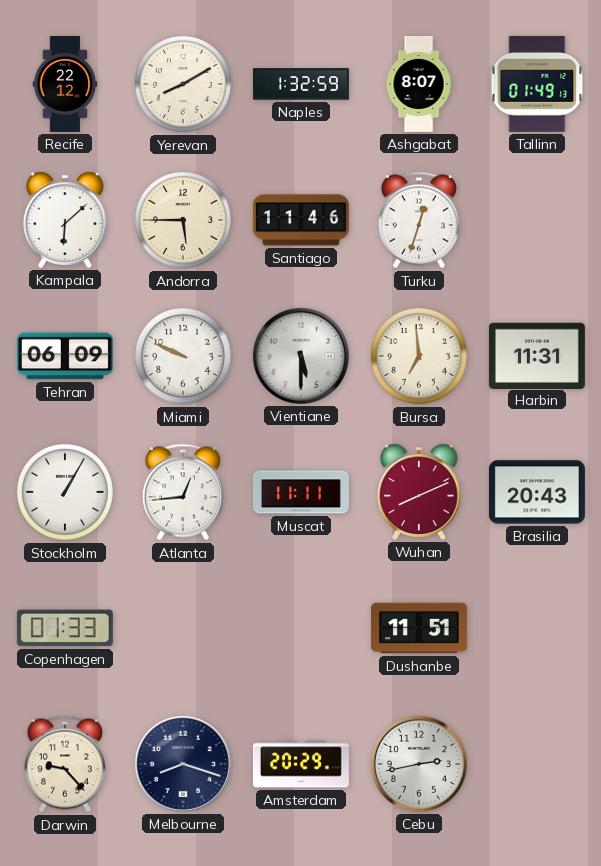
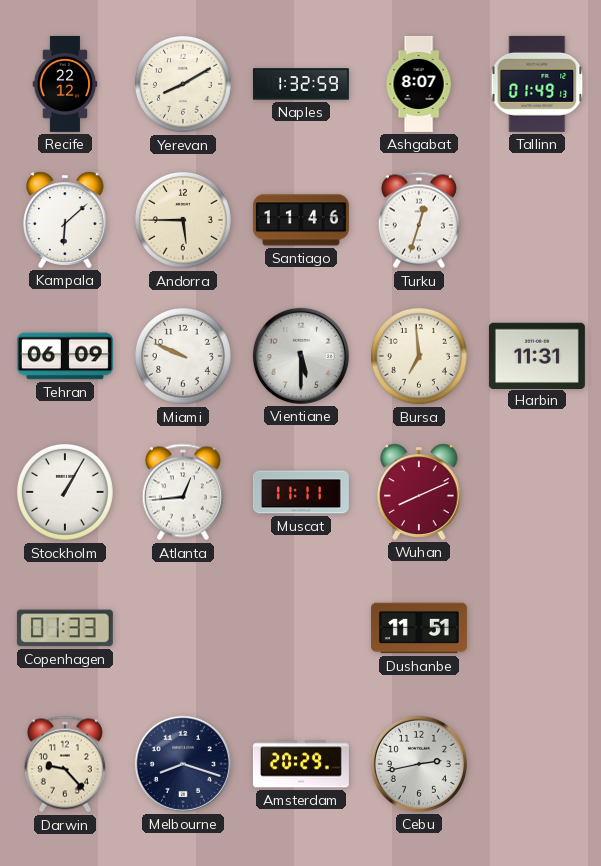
Brasilia: 20:43 -> none
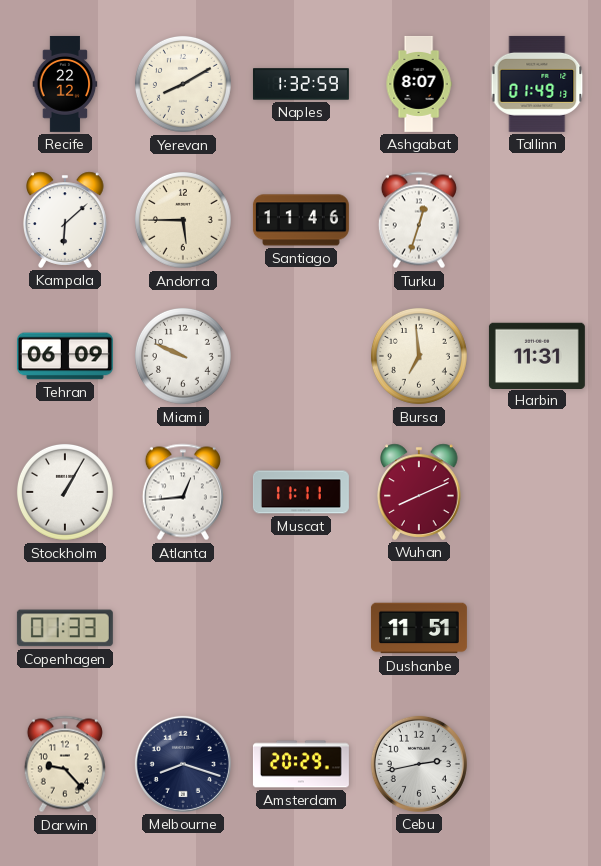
Vientiane: 5:30 -> none
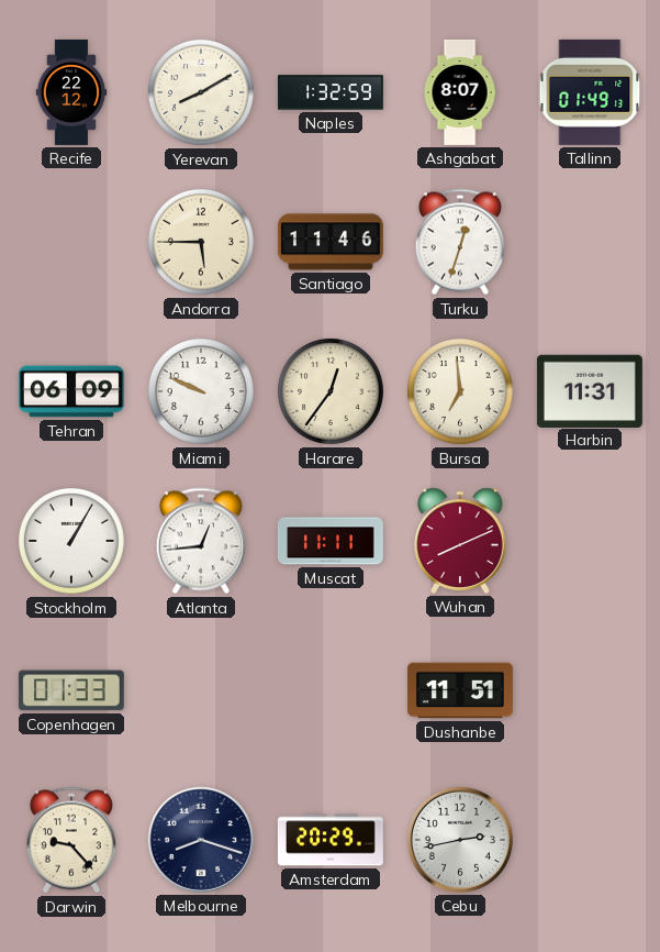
Kampala: 6:08 -> none
Harare: none -> 12:36
